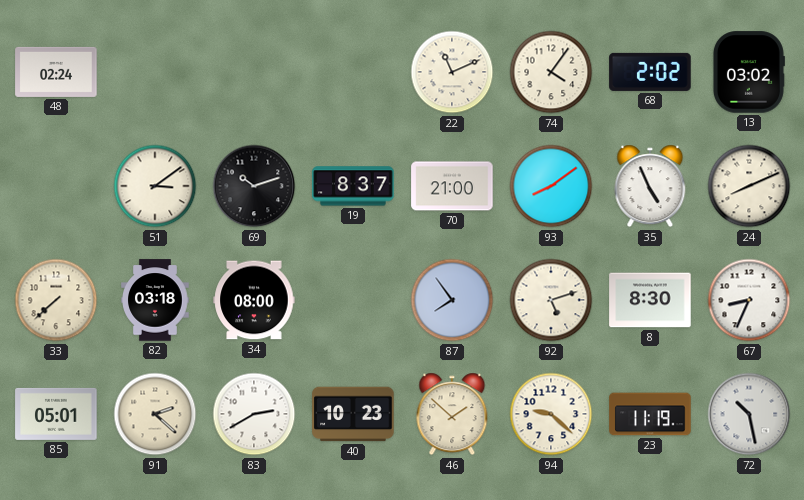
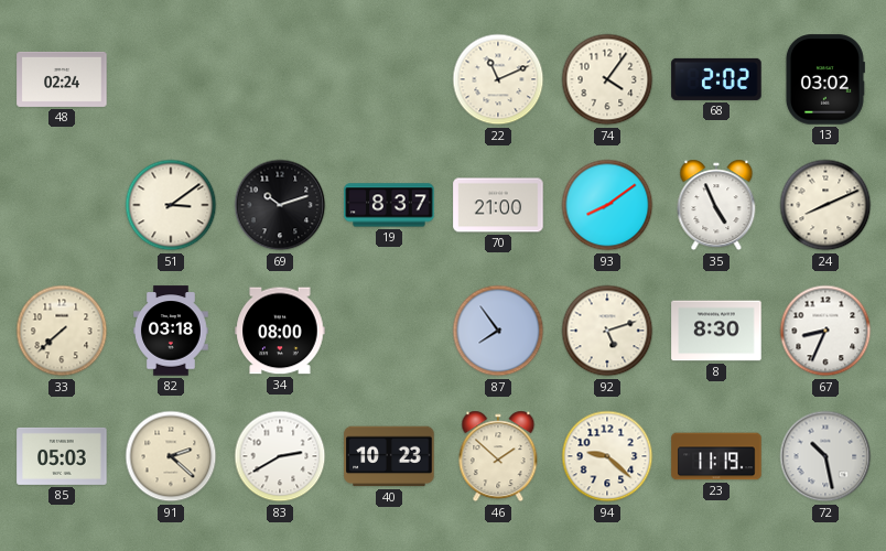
85: 05:01 -> 05:03
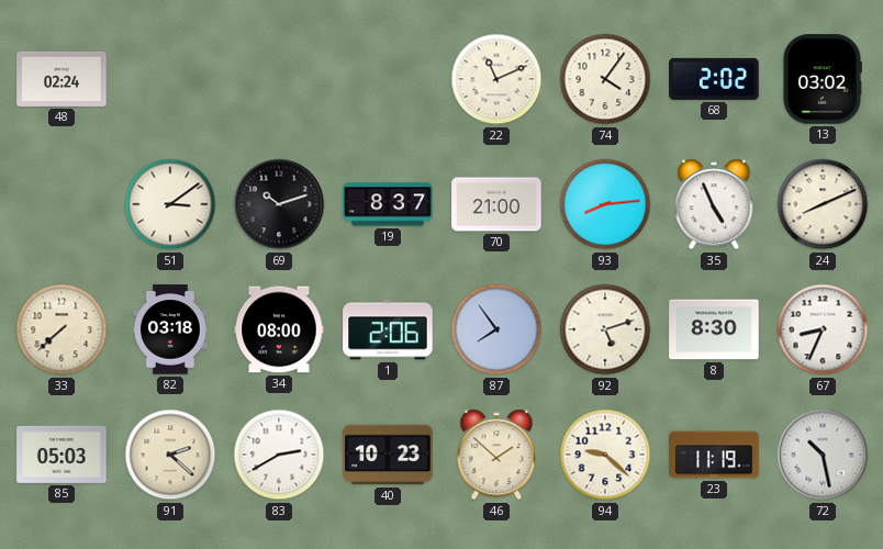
93: 8:09 -> 8:14
1: none -> 2:06
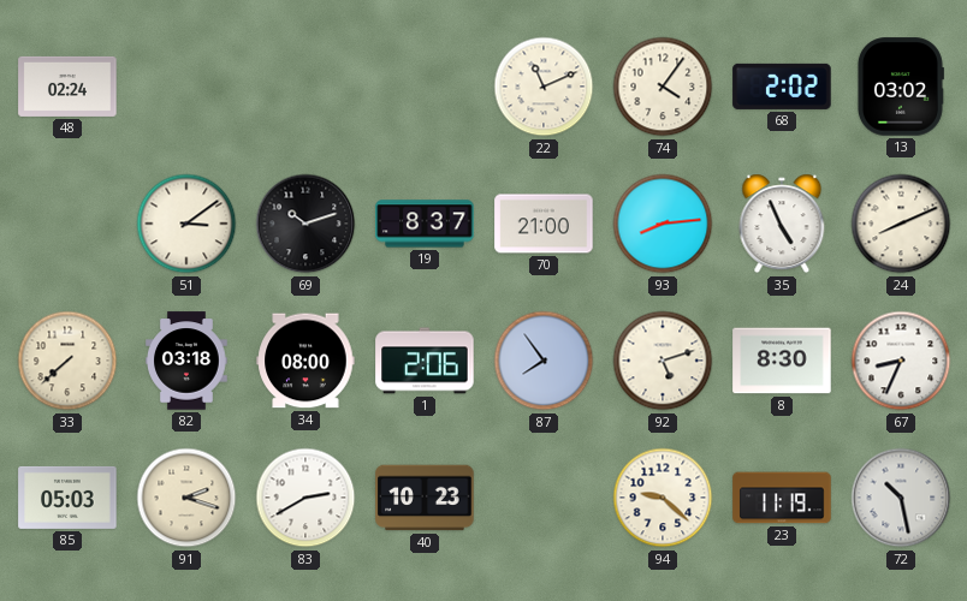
91: 2:22 -> 2:18
46: 1:52 -> none
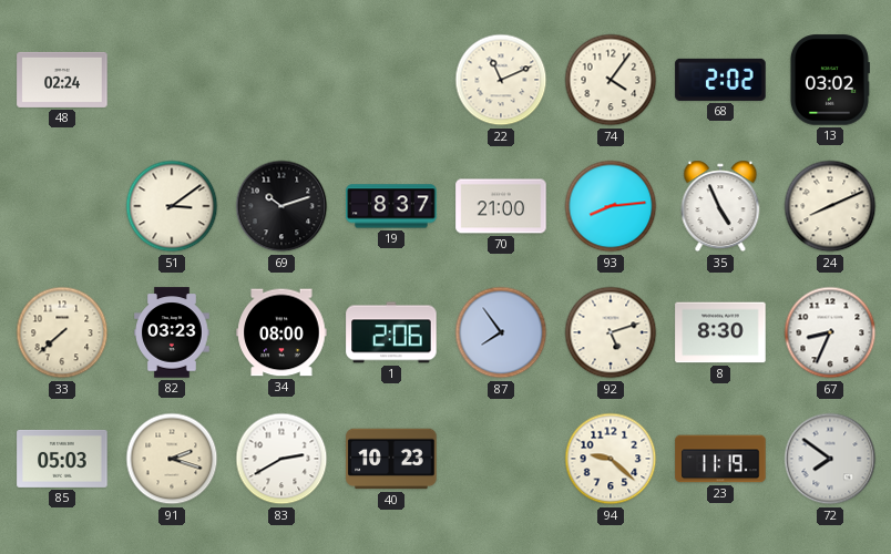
82: 03:18 -> 03:23
72: 10:28 -> 7:51
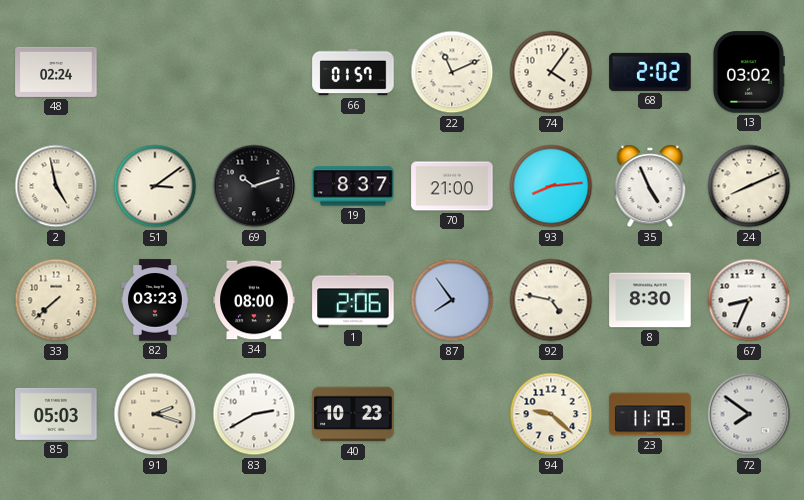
66: none -> 01:57
2: none -> 4:58
92: 5:12 -> 4:47
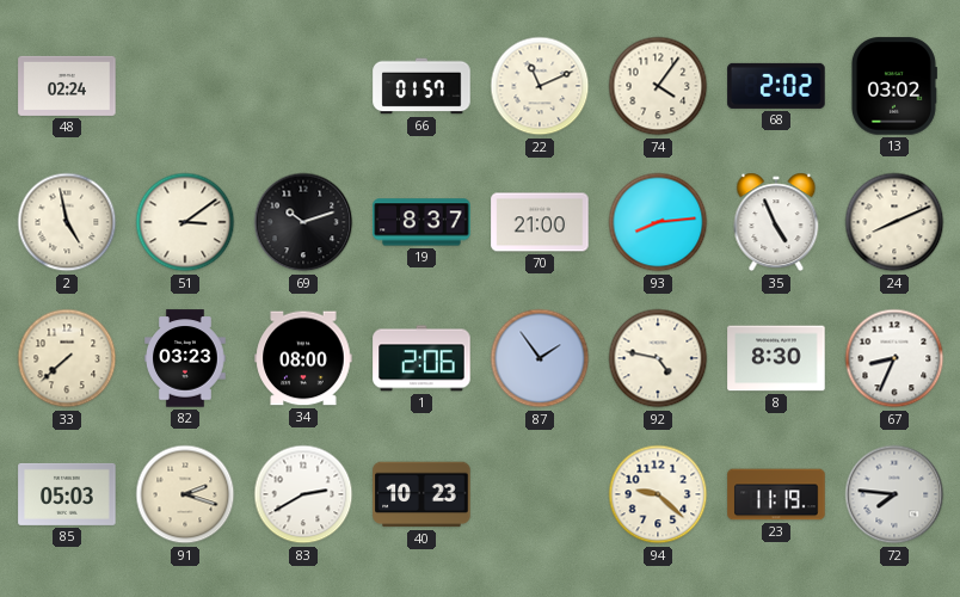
87: 7:54 -> 1:54
72: 7:51 -> 7:46
